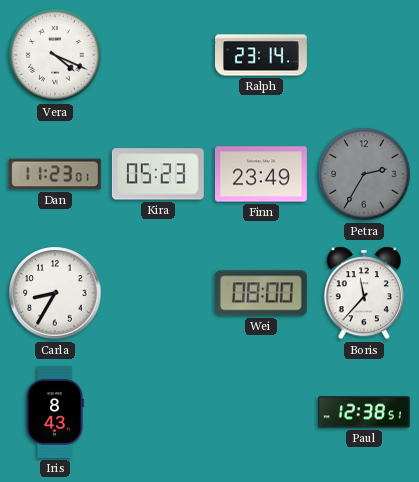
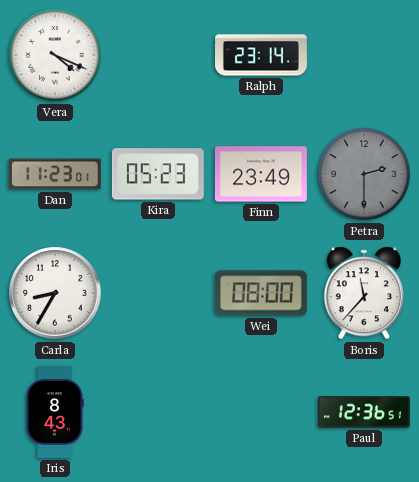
Petra: 2:35 -> 2:30
Paul: 12:38 -> 12:36
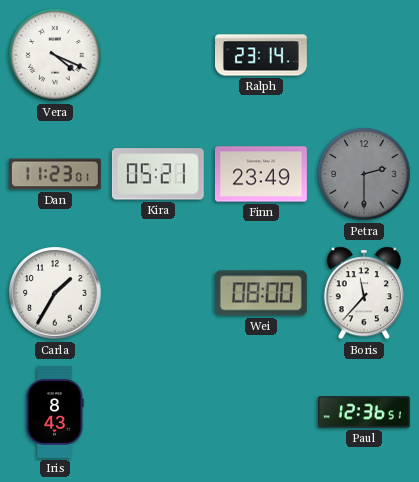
Kira: 05:23 -> 05:21
Carla: 8:35 -> 1:35
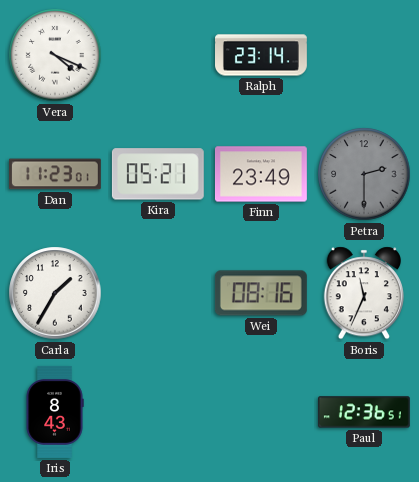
Wei: 08:00 -> 08:16
Boris: 11:37 -> 11:34
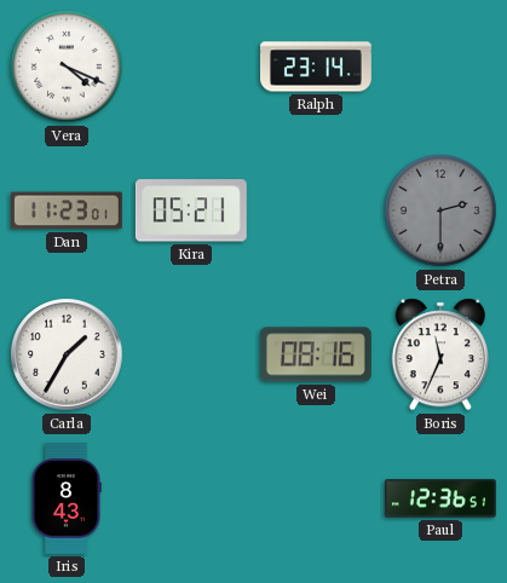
Finn: 23:49 -> none
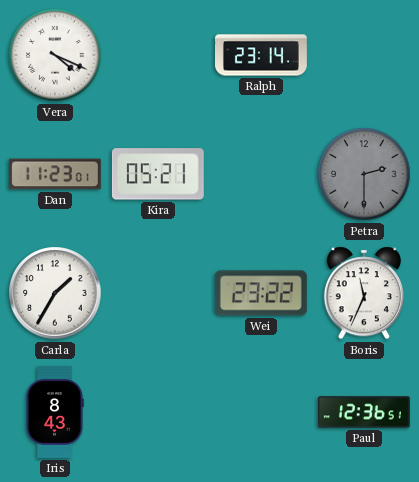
Wei: 08:16 -> 23:22
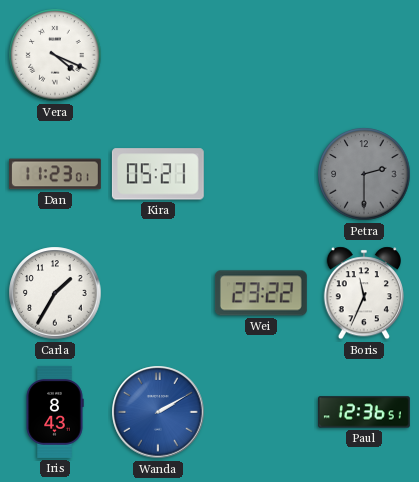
Ralph: 23:14 -> none
Wanda: none -> 2:10
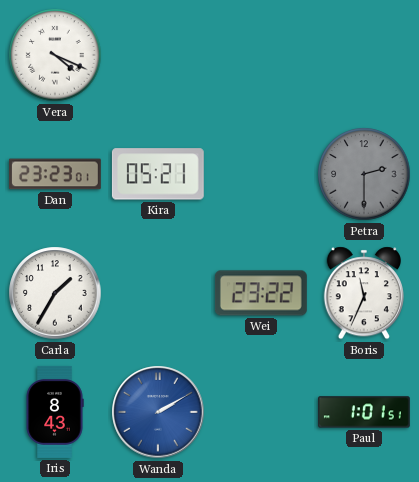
Dan: 11:23 -> 23:23
Paul: 12:36 -> 1:01
